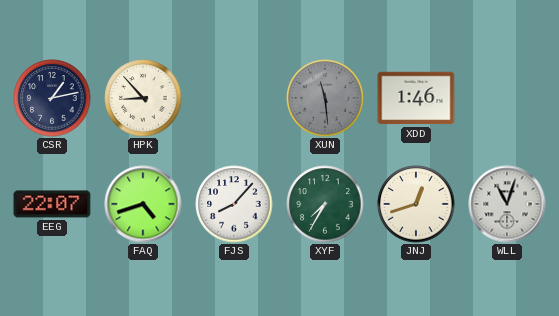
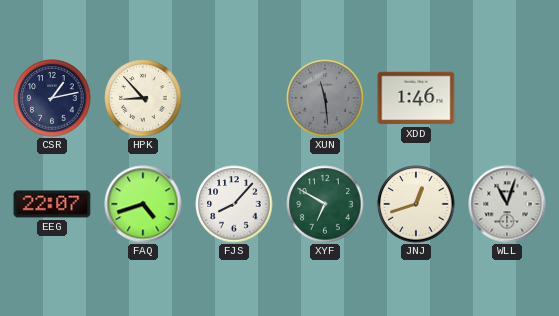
XYF: 7:35 -> 6:50
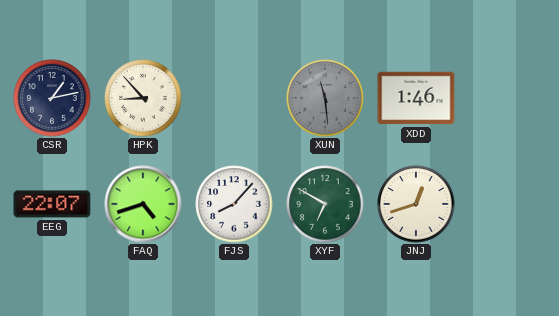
WLL: 11:03 -> none
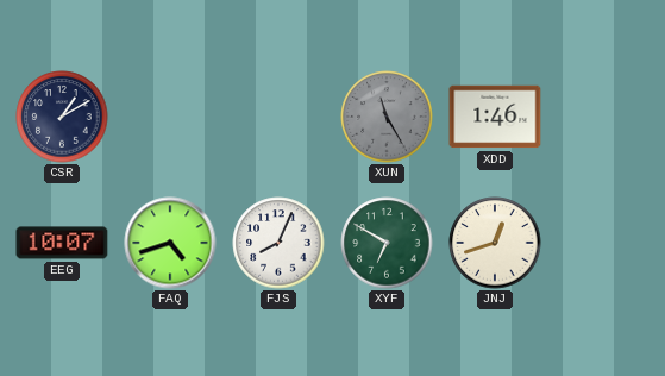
CSR: 1:13 -> 1:10
HPK: 8:53 -> none
XUN: 11:29 -> 11:25
EEG: 22:07 -> 10:07
FJS: 8:07 -> 8:04
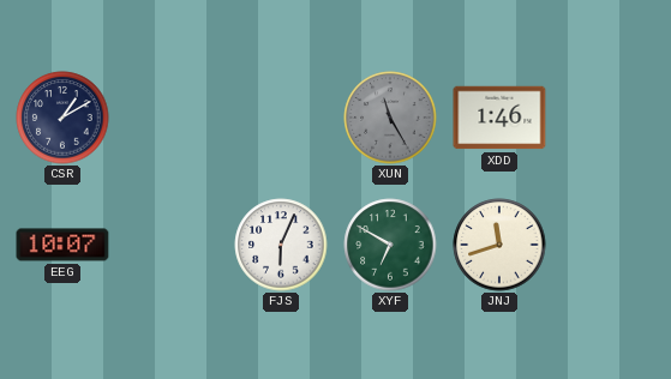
FAQ: 4:42 -> none
FJS: 8:04 -> 6:04
JNJ: 12:42 -> 11:42
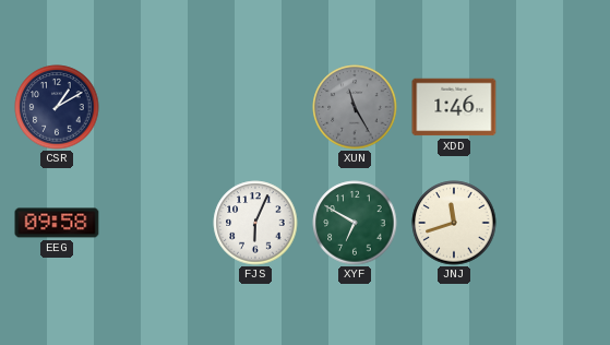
EEG: 10:07 -> 09:58
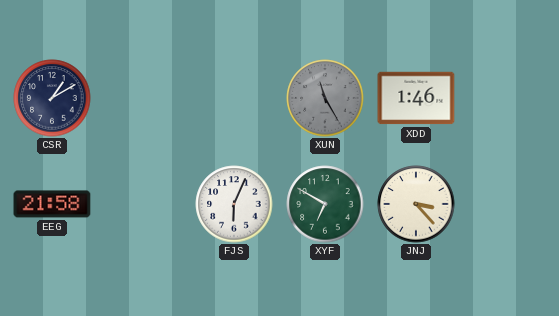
EEG: 09:58 -> 21:58
JNJ: 11:42 -> 3:23
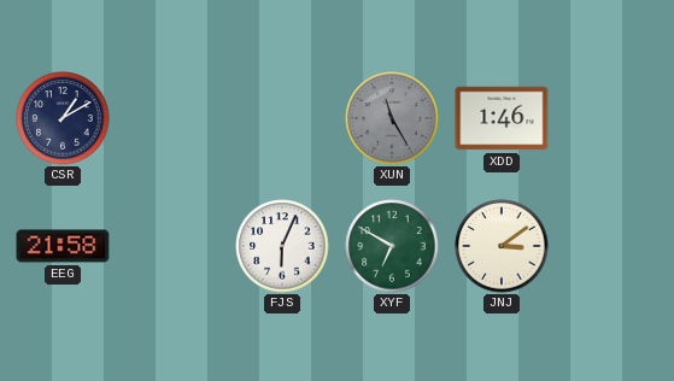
JNJ: 3:23 -> 3:09
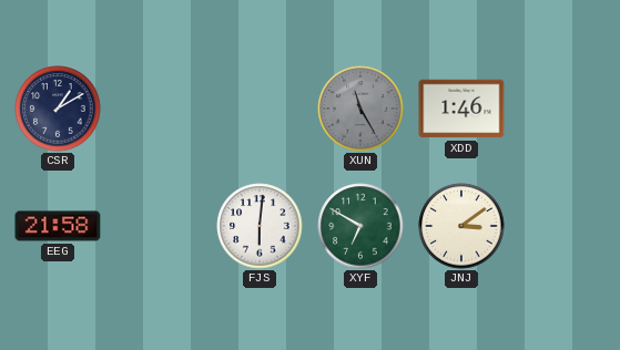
FJS: 6:04 -> 6:01
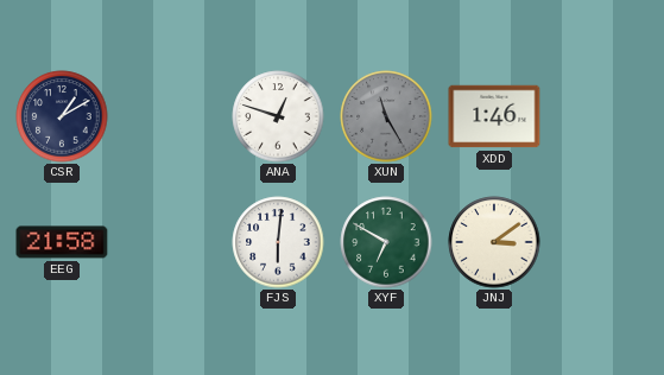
ANA: none -> 12:48
